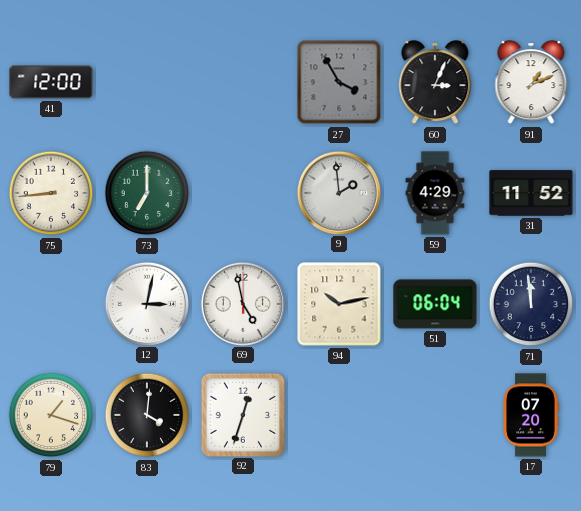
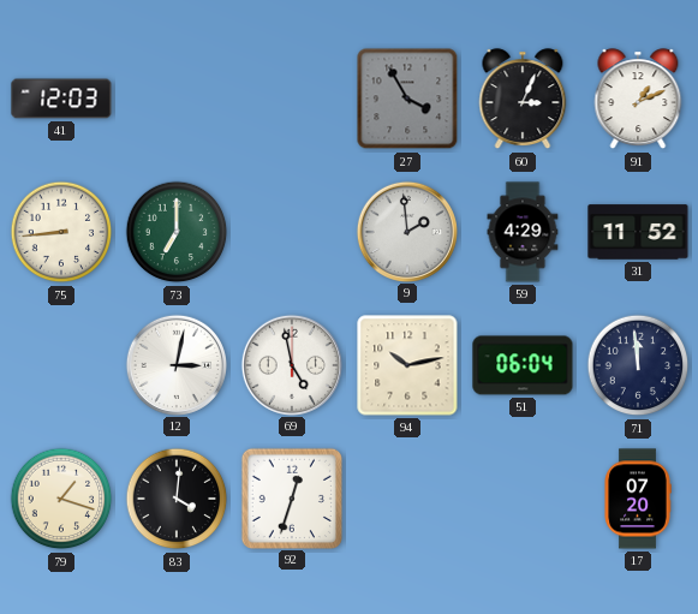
41: 12:00 -> 12:03
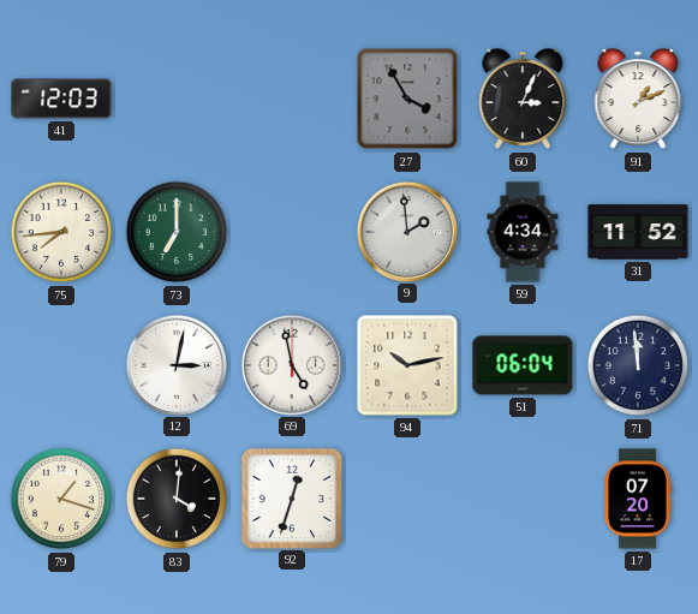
75: 8:44 -> 7:44
59: 4:29 -> 4:34
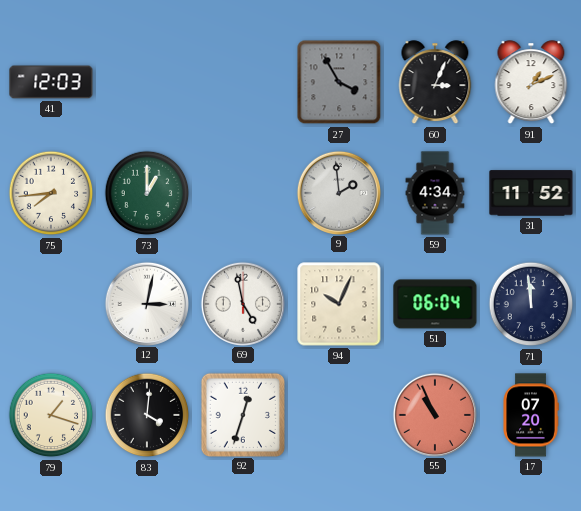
73: 7:00 -> 1:00
94: 10:13 -> 10:04
55: none -> 10:56
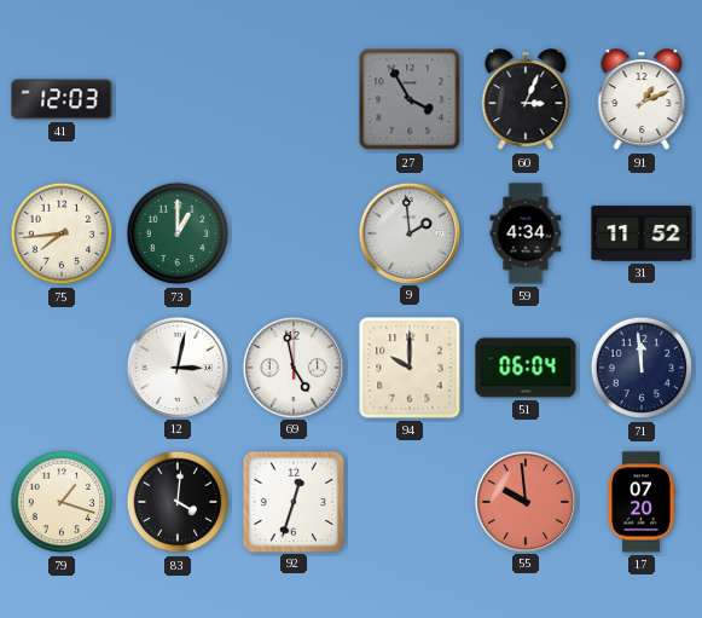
94: 10:04 -> 10:00
55: 10:56 -> 9:59
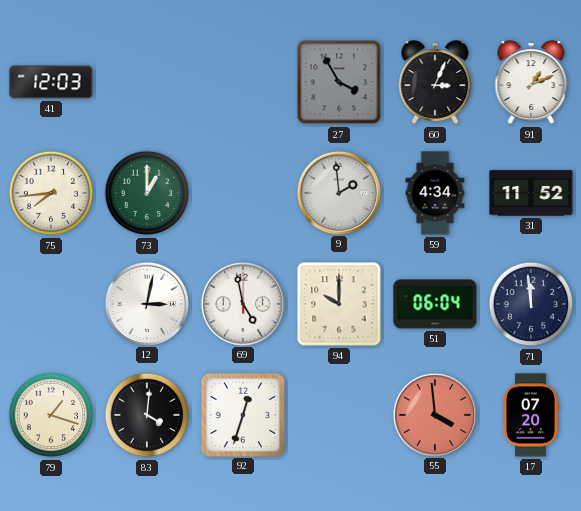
55: 9:59 -> 3:59
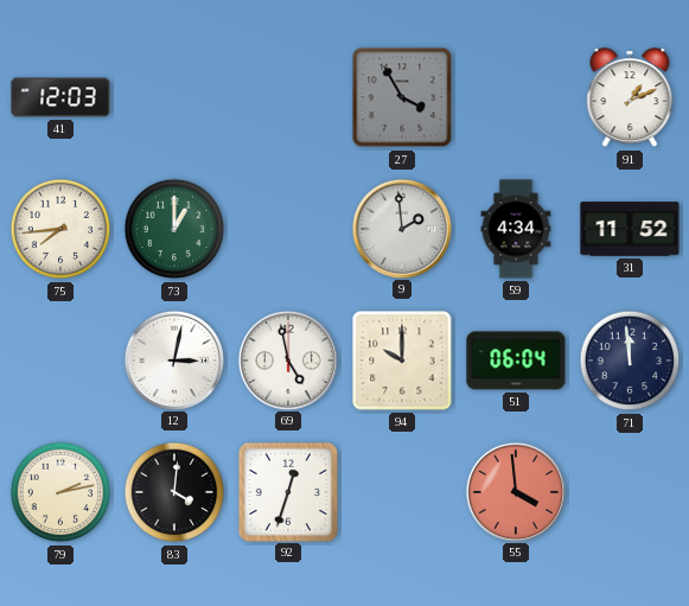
60: 3:04 -> none
79: 1:18 -> 2:13
17: 07:20 -> none
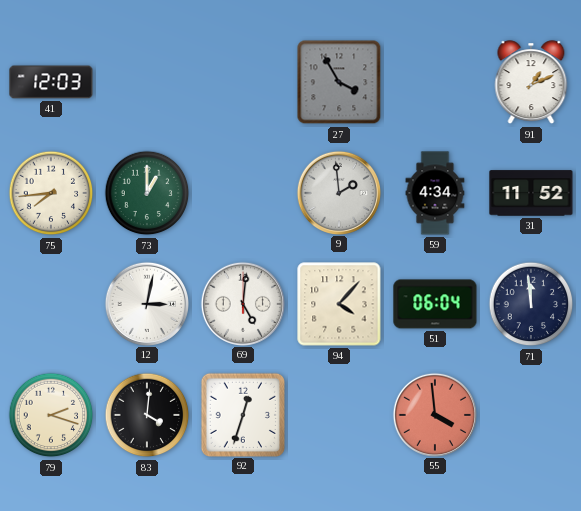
69: 4:58 -> 5:01
94: 10:00 -> 4:07
79: 2:13 -> 2:18
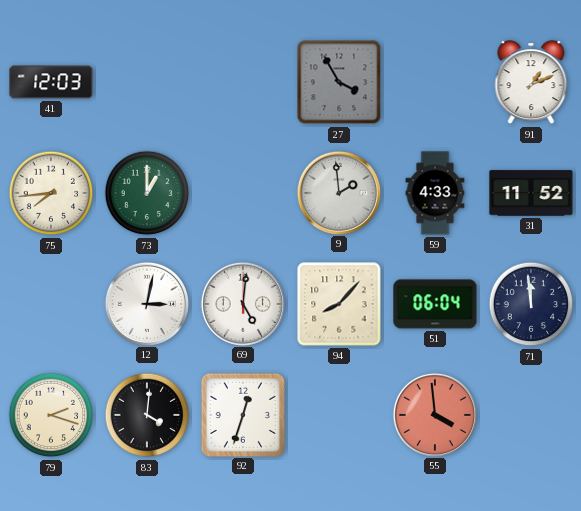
59: 4:34 -> 4:33
94: 4:07 -> 8:07
